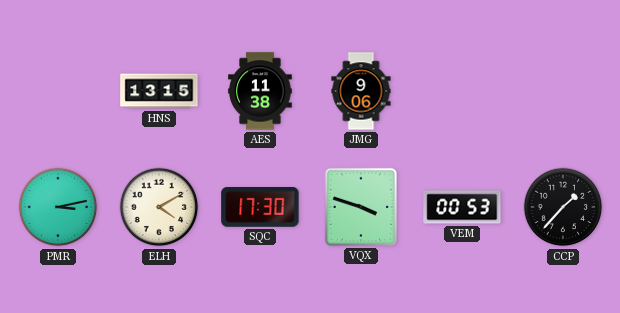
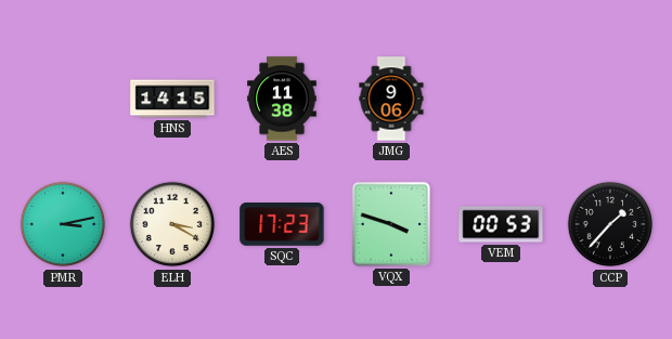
HNS: 13:15 -> 14:15
ELH: 4:10 -> 3:20
SQC: 17:30 -> 17:23
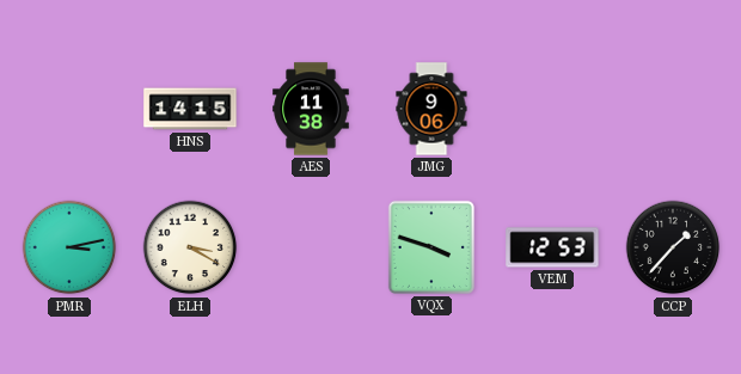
SQC: 17:23 -> none
VEM: 00:53 -> 12:53
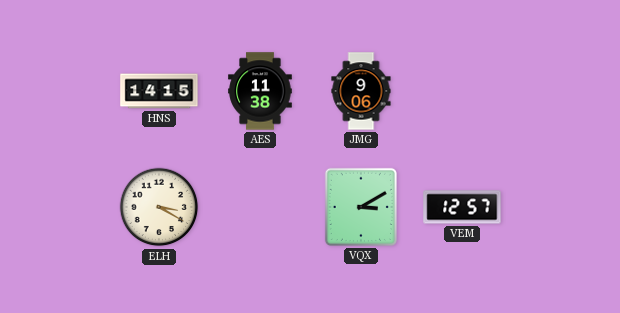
PMR: 3:13 -> none
VQX: 3:48 -> 3:10
VEM: 12:53 -> 12:57
CCP: 1:37 -> none
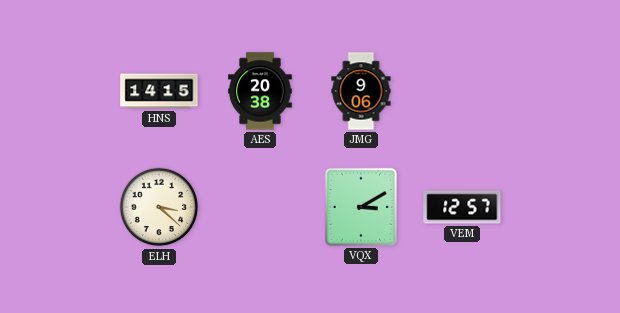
AES: 11:38 -> 20:38
ELH: 3:20 -> 3:22
